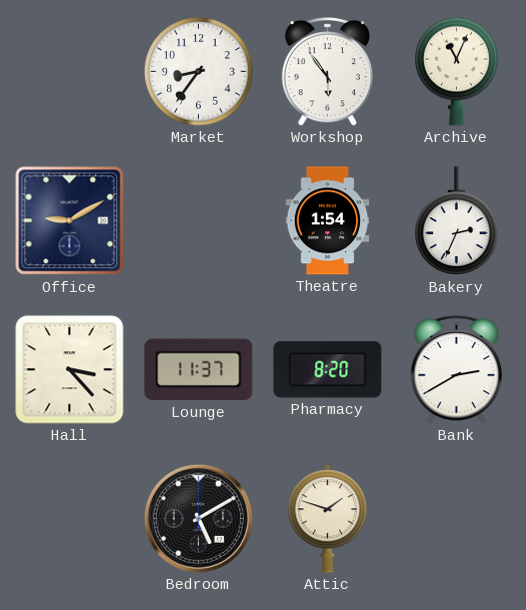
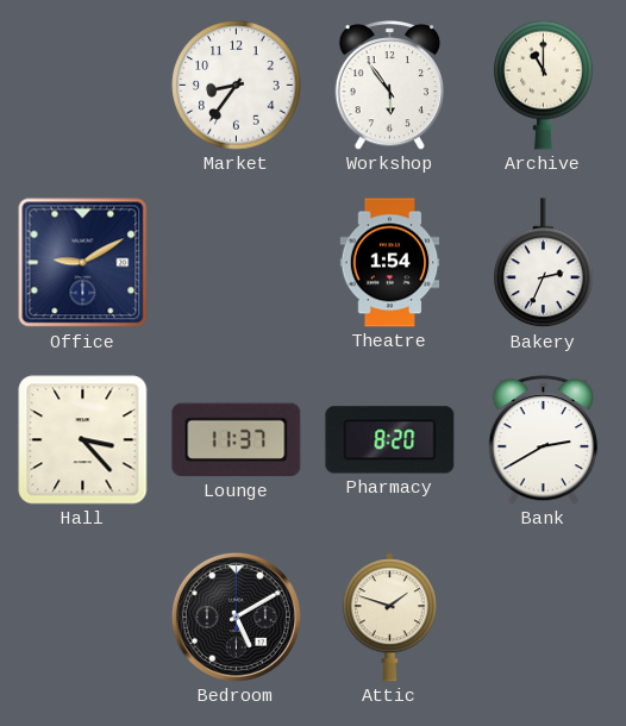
Archive: 11:04 -> 11:00
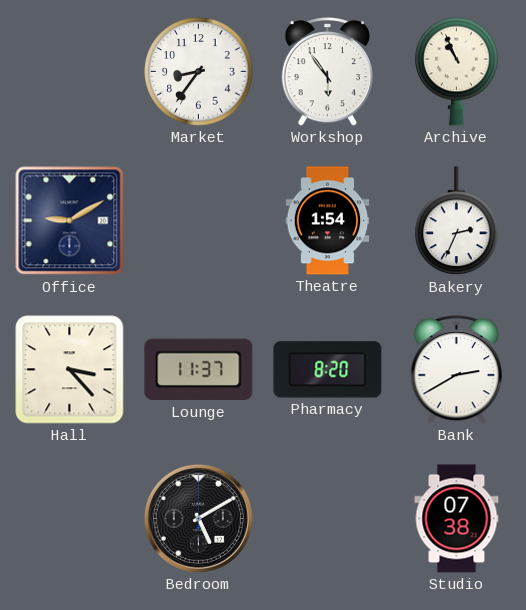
Archive: 11:00 -> 10:56
Attic: 1:48 -> none
Studio: none -> 07:38
